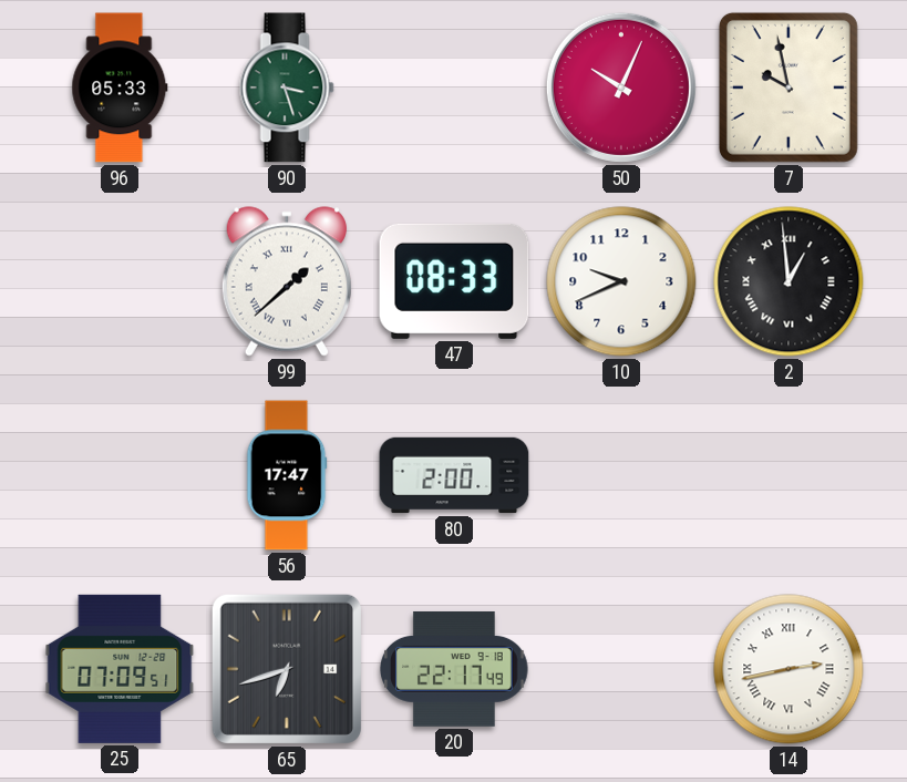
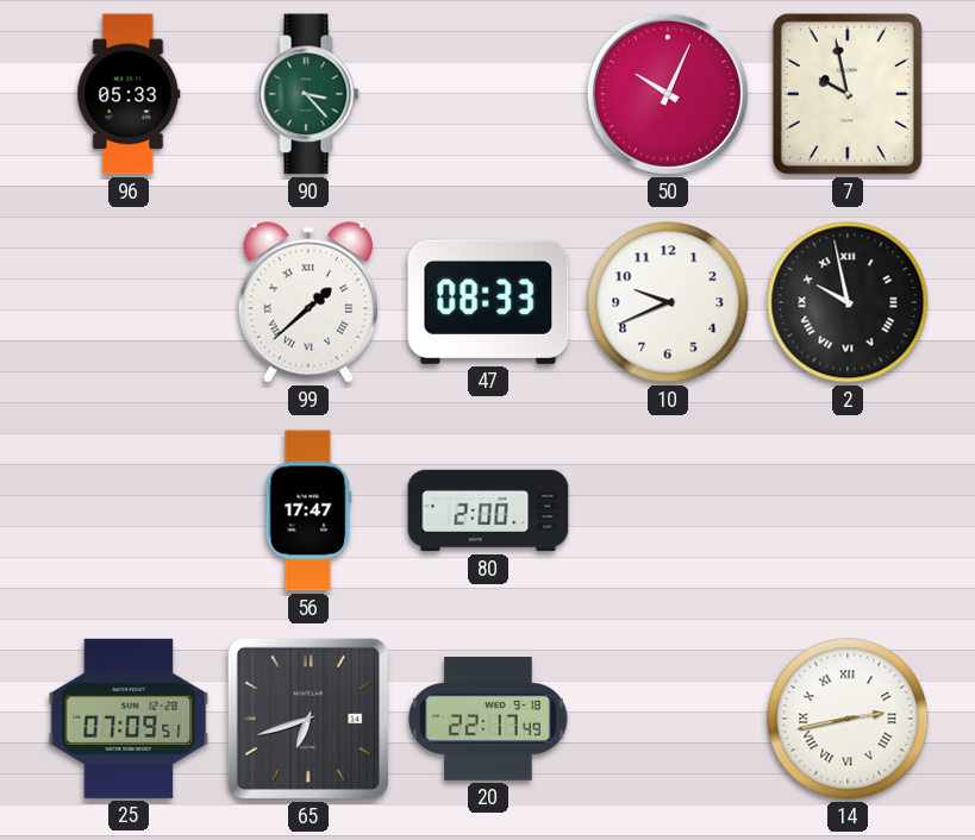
90: 3:27 -> 3:23
2: 12:59 -> 9:58
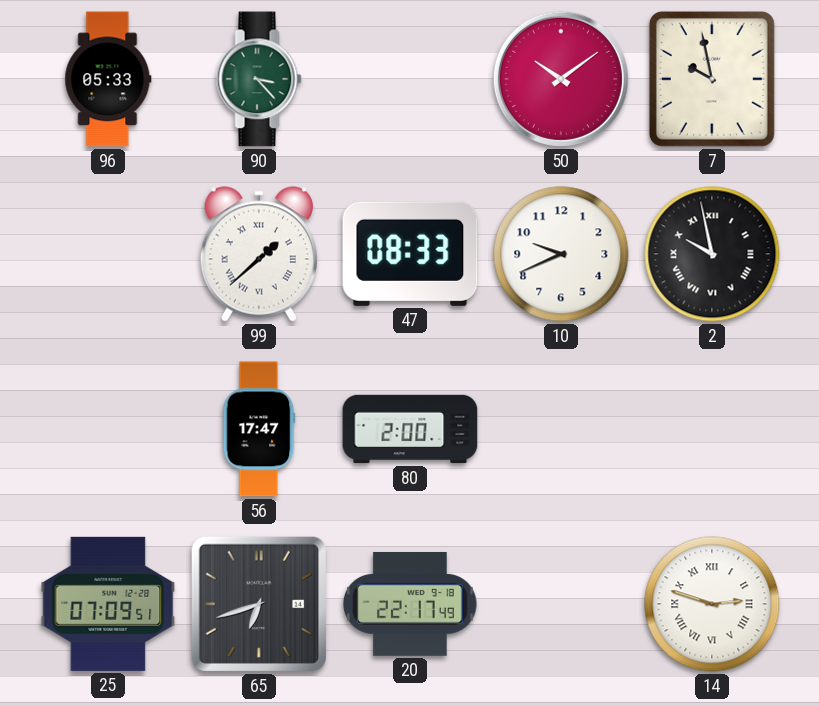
50: 10:04 -> 10:09
14: 2:43 -> 2:48
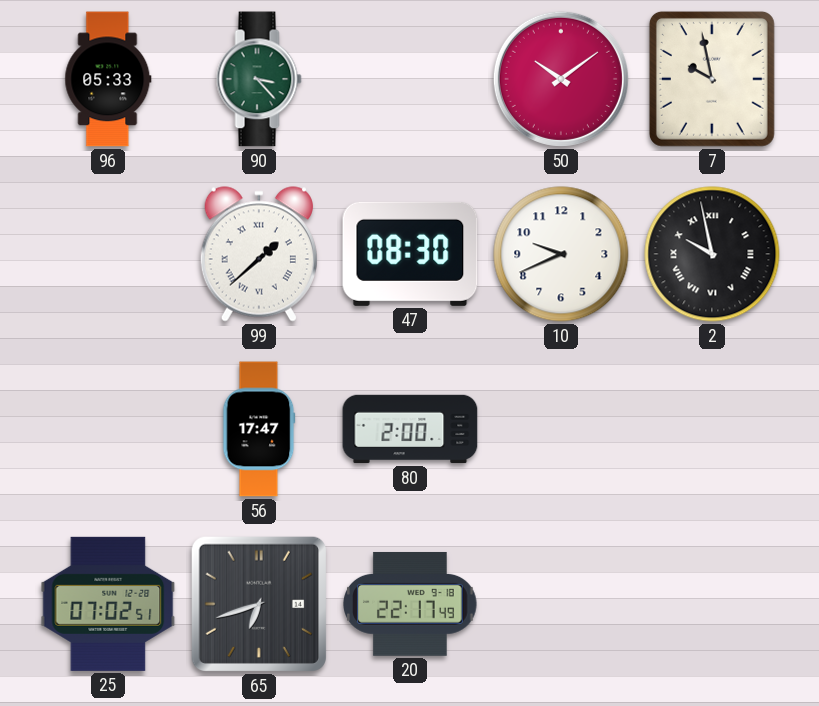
47: 08:33 -> 08:30
25: 07:09 -> 07:02
14: 2:48 -> none
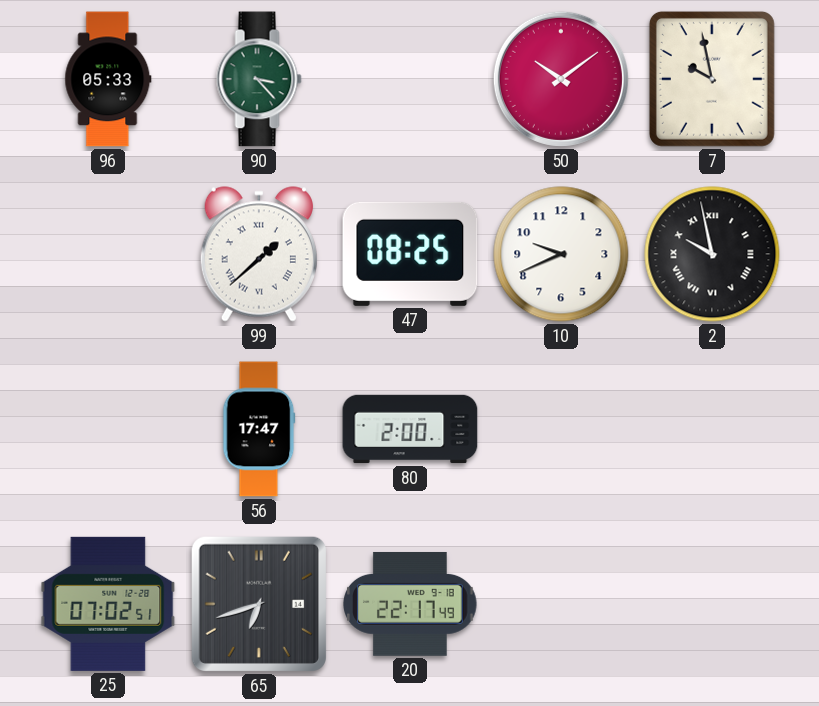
47: 08:30 -> 08:25
